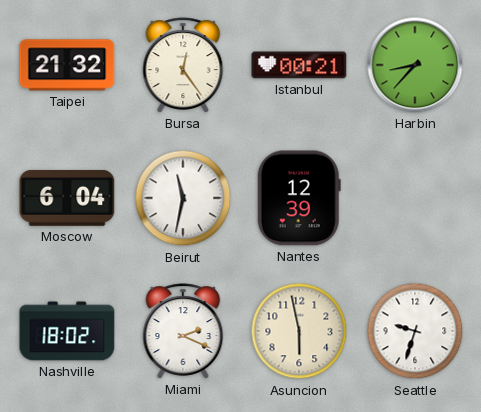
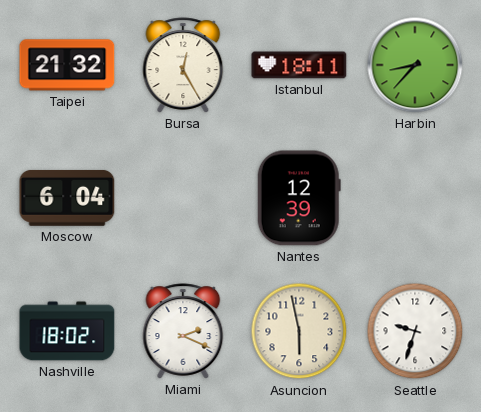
Bursa: 12:24 -> 12:25
Istanbul: 00:21 -> 18:11
Beirut: 11:32 -> none
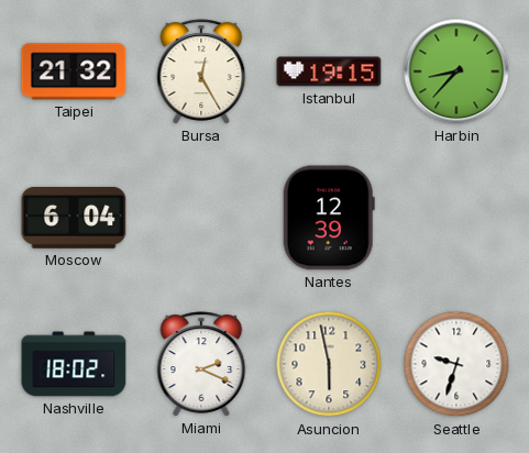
Istanbul: 18:11 -> 19:15
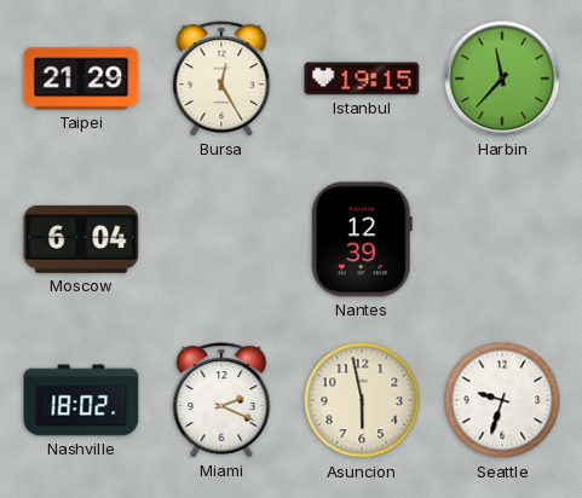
Taipei: 21:32 -> 21:29
Harbin: 8:37 -> 11:37
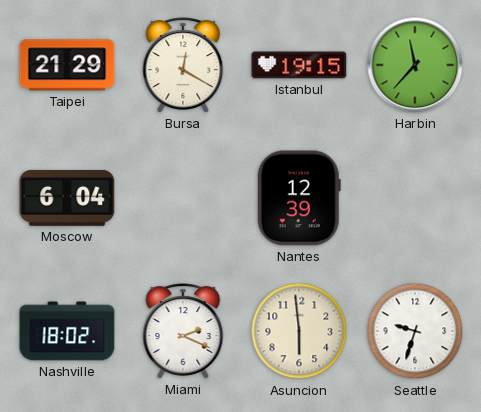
Bursa: 12:25 -> 12:20
Asuncion: 5:58 -> 5:59
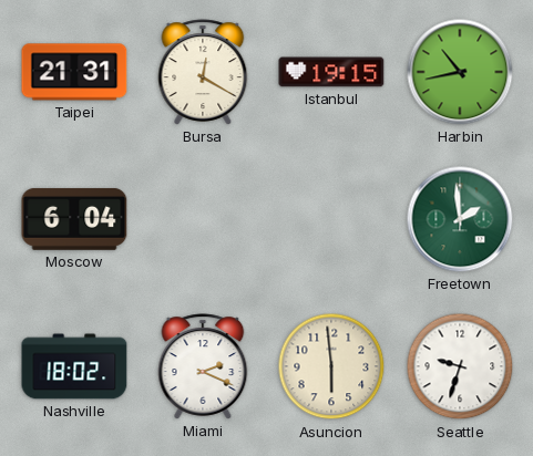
Taipei: 21:29 -> 21:31
Harbin: 11:37 -> 10:43
Nantes: 12:39 -> none
Freetown: none -> 1:59
